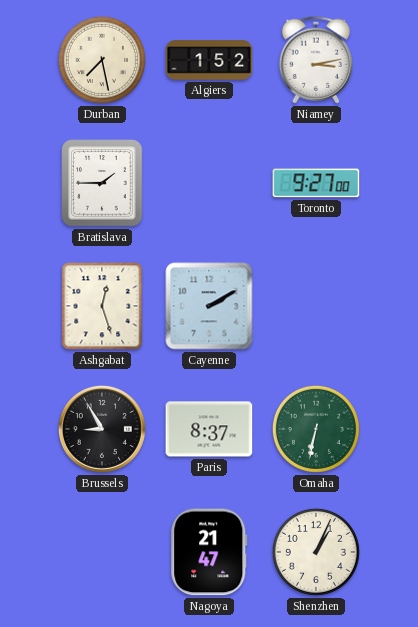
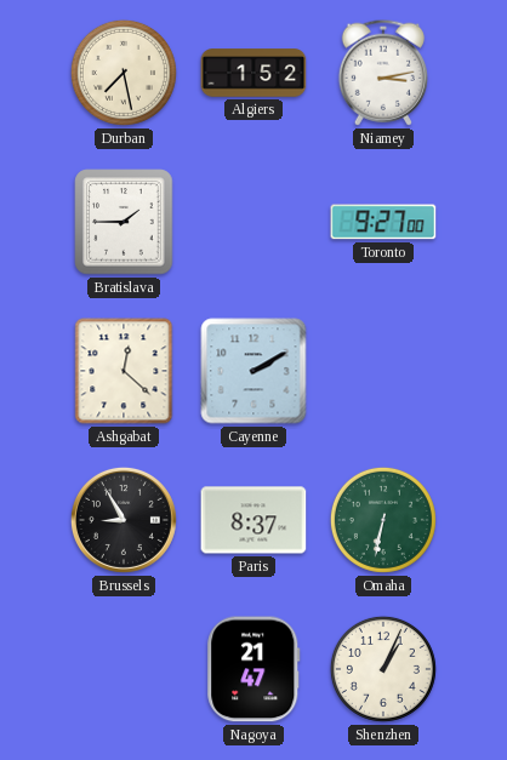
Ashgabat: 12:27 -> 12:22
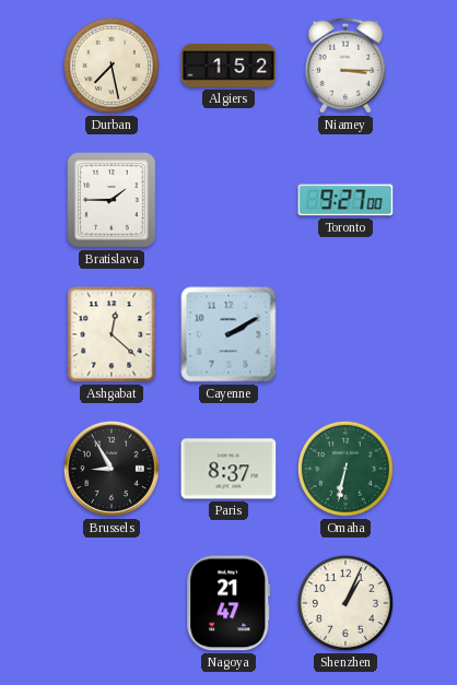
Niamey: 3:13 -> 3:15
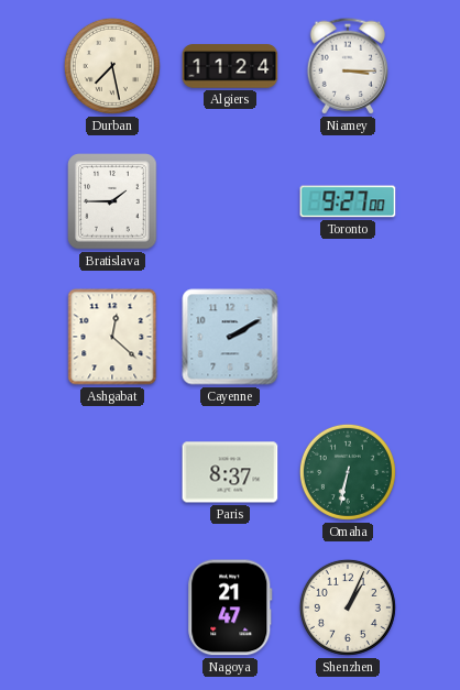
Algiers: 1:52 -> 11:24
Brussels: 8:55 -> none
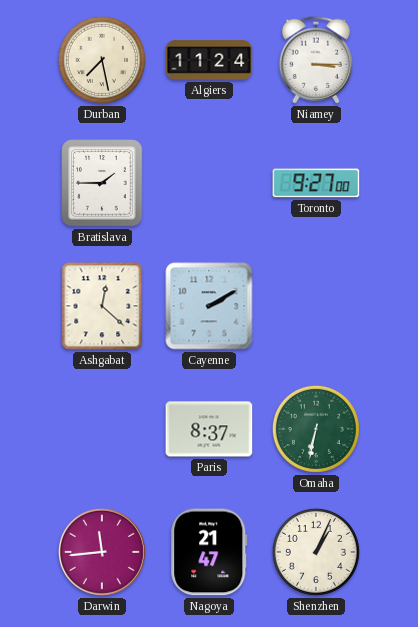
Darwin: none -> 11:44
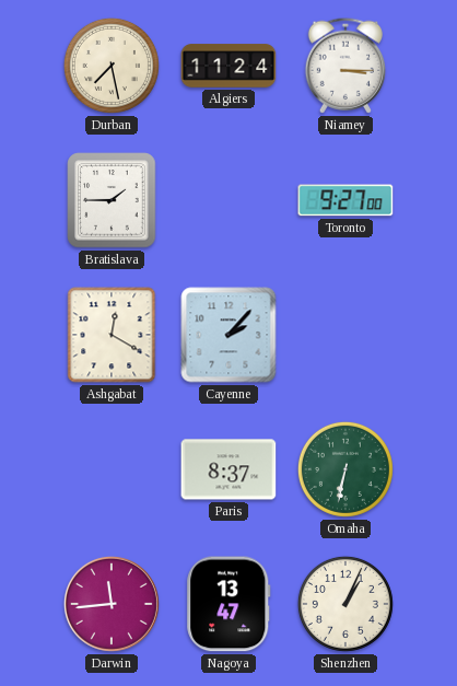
Ashgabat: 12:22 -> 12:20
Cayenne: 2:10 -> 2:07
Nagoya: 21:47 -> 13:47
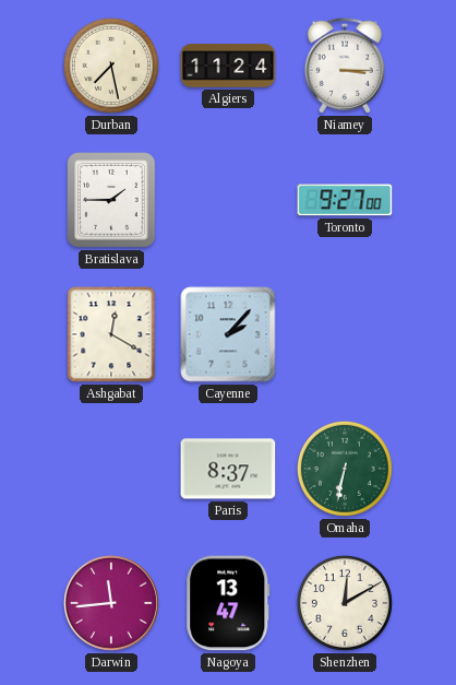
Shenzhen: 1:04 -> 12:10
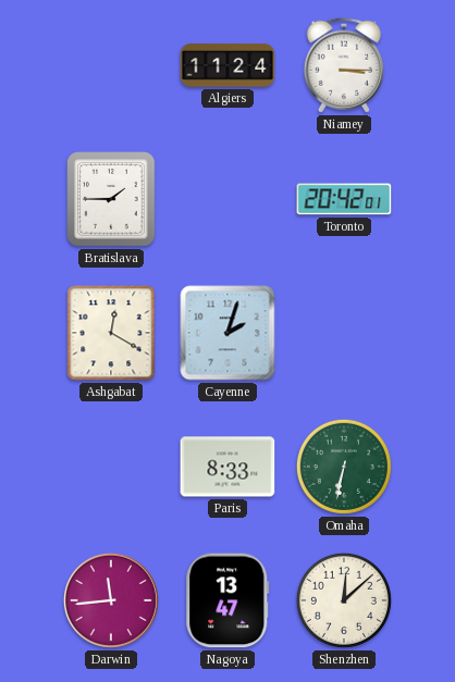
Durban: 7:28 -> none
Toronto: 9:27 -> 20:42
Cayenne: 2:07 -> 2:03
Paris: 8:37 -> 8:33
Shenzhen: 12:10 -> 12:08
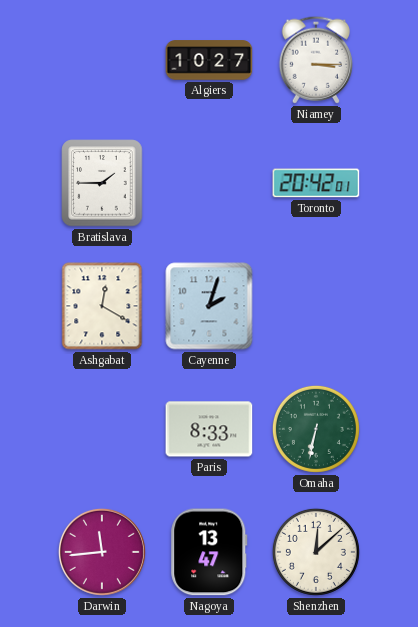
Algiers: 11:24 -> 10:27
